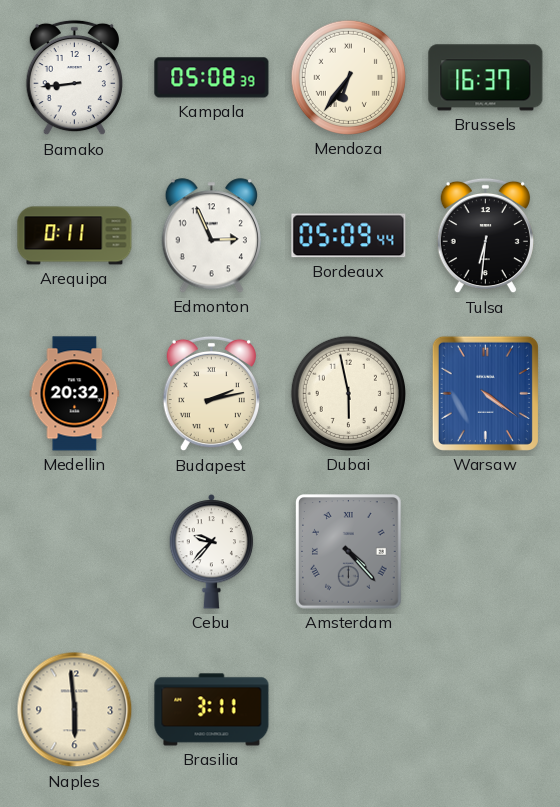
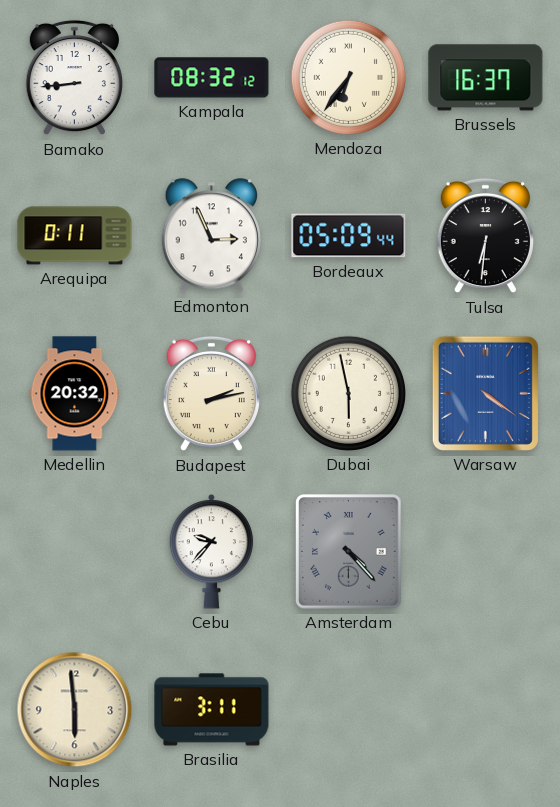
Kampala: 05:08 -> 08:32
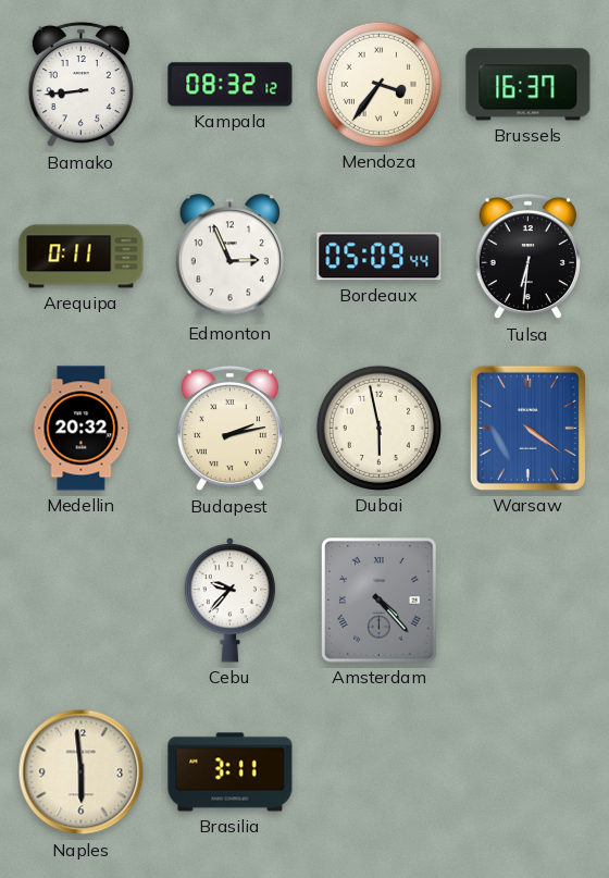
Mendoza: 6:36 -> 3:36
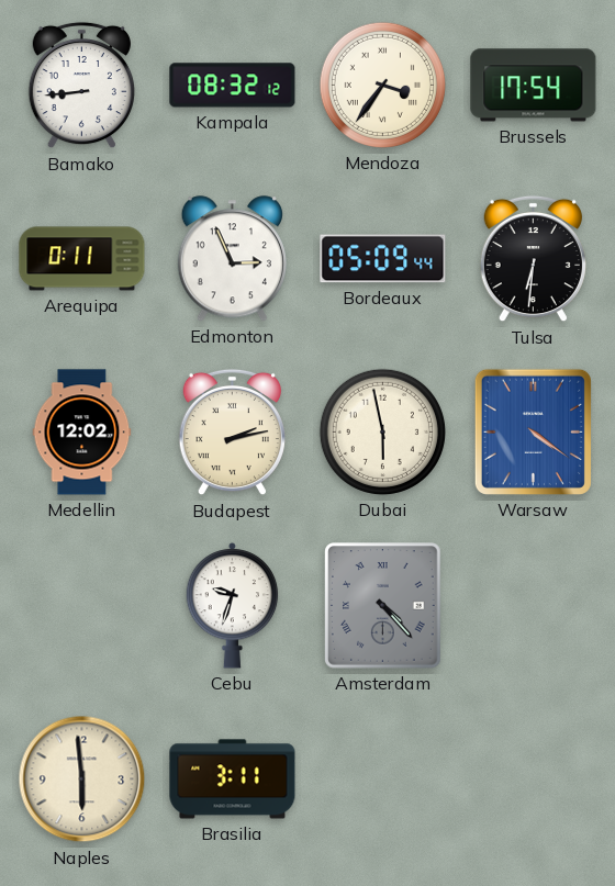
Brussels: 16:37 -> 17:54
Medellin: 20:32 -> 12:02
Cebu: 9:37 -> 9:33
